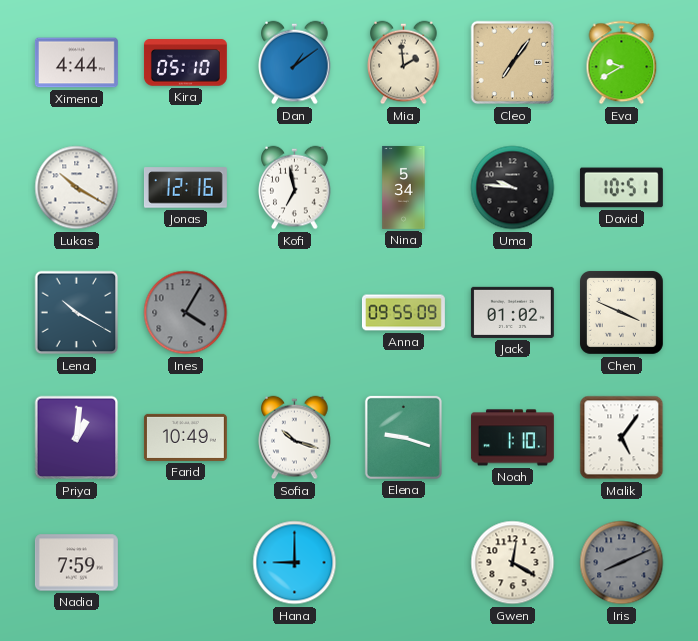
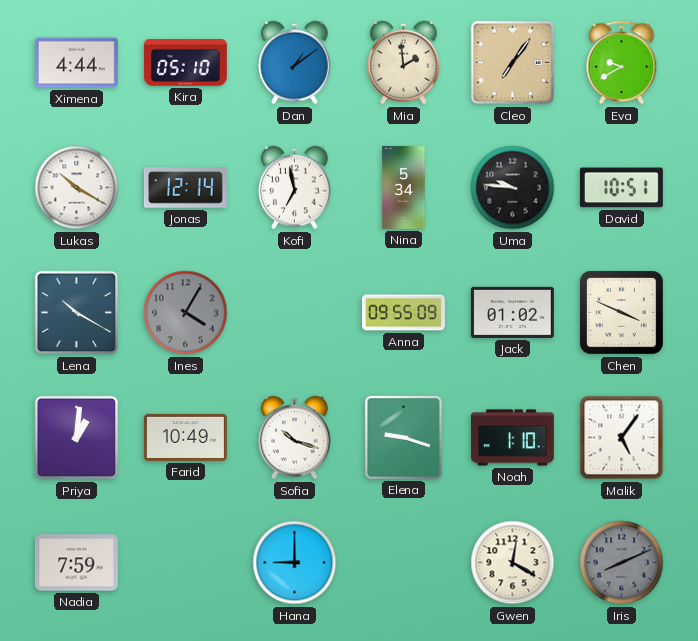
Jonas: 12:16 -> 12:14
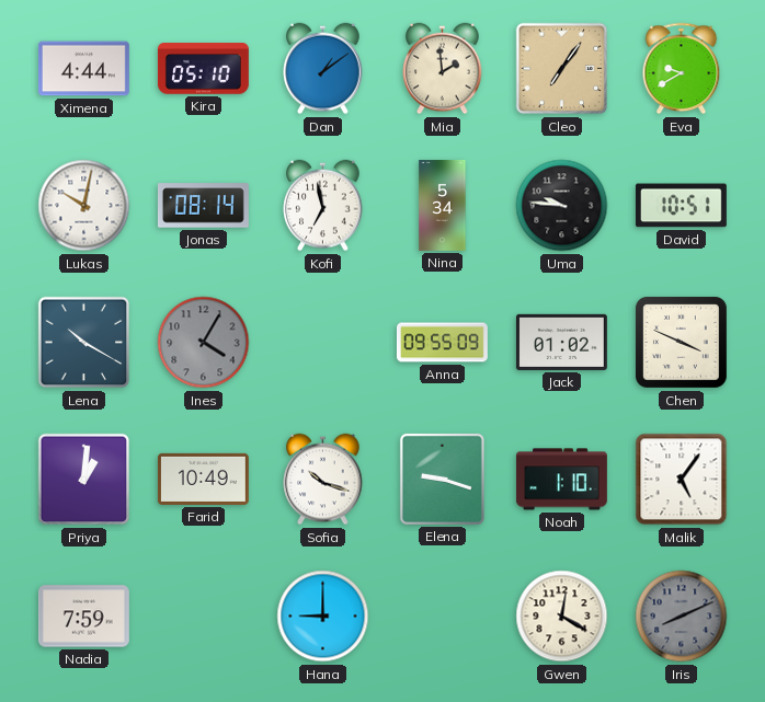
Lukas: 10:20 -> 10:02
Jonas: 12:14 -> 08:14
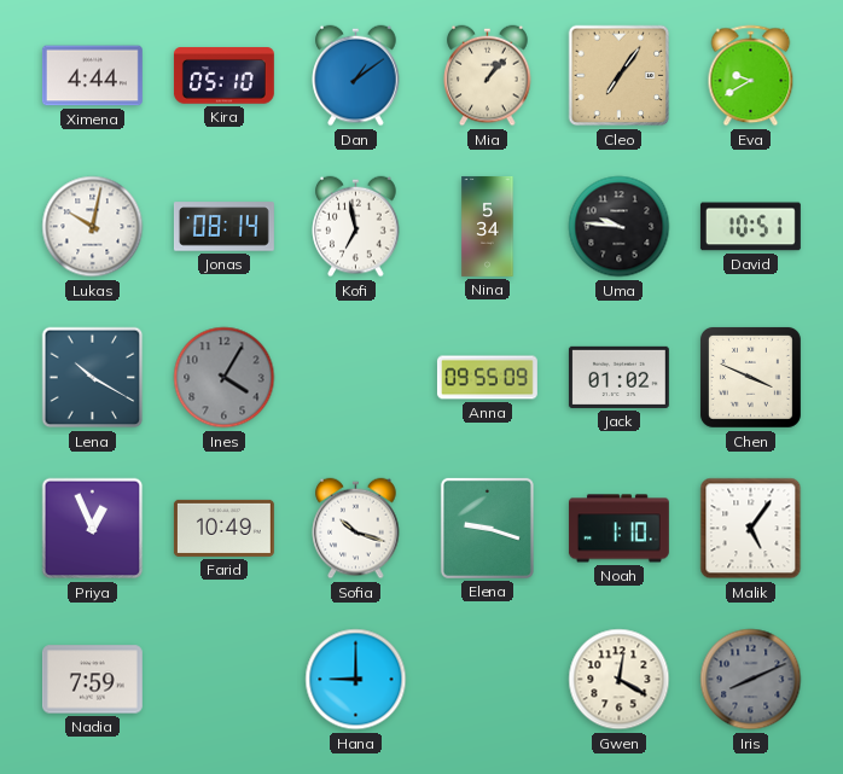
Mia: 1:59 -> 1:07
Priya: 1:01 -> 12:56
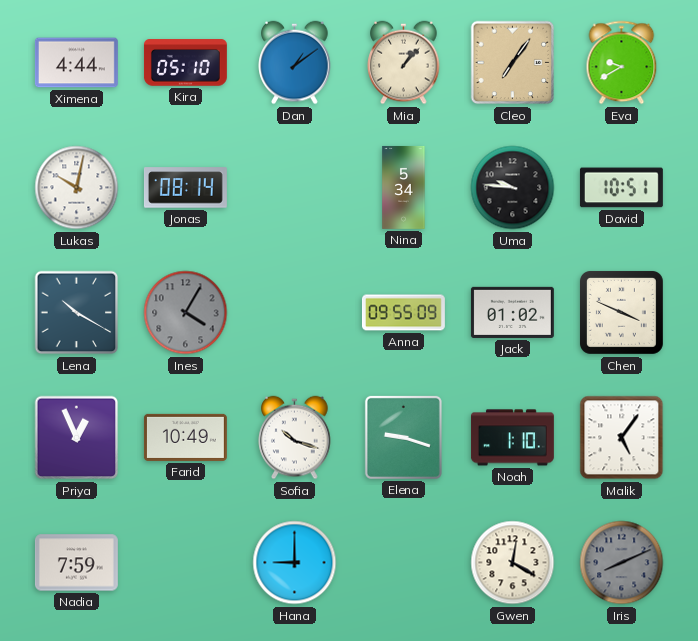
Kofi: 6:58 -> none
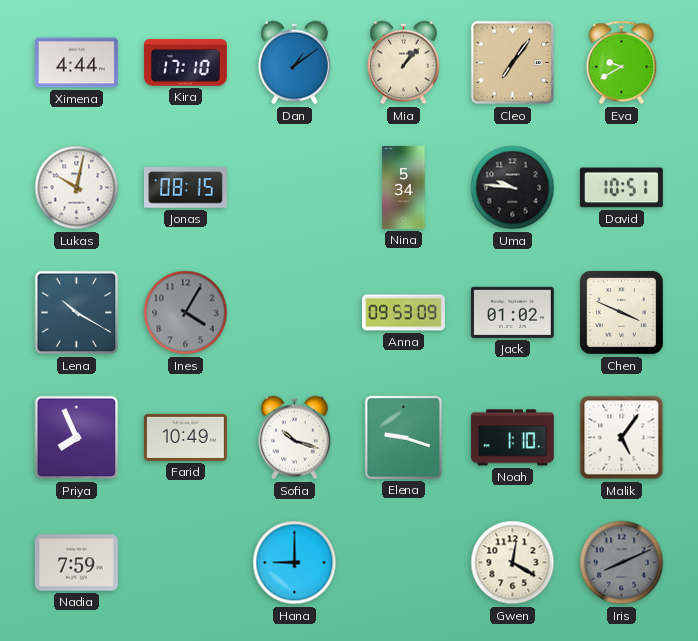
Kira: 05:10 -> 17:10
Jonas: 08:14 -> 08:15
Anna: 09:55 -> 09:53
Priya: 12:56 -> 7:56
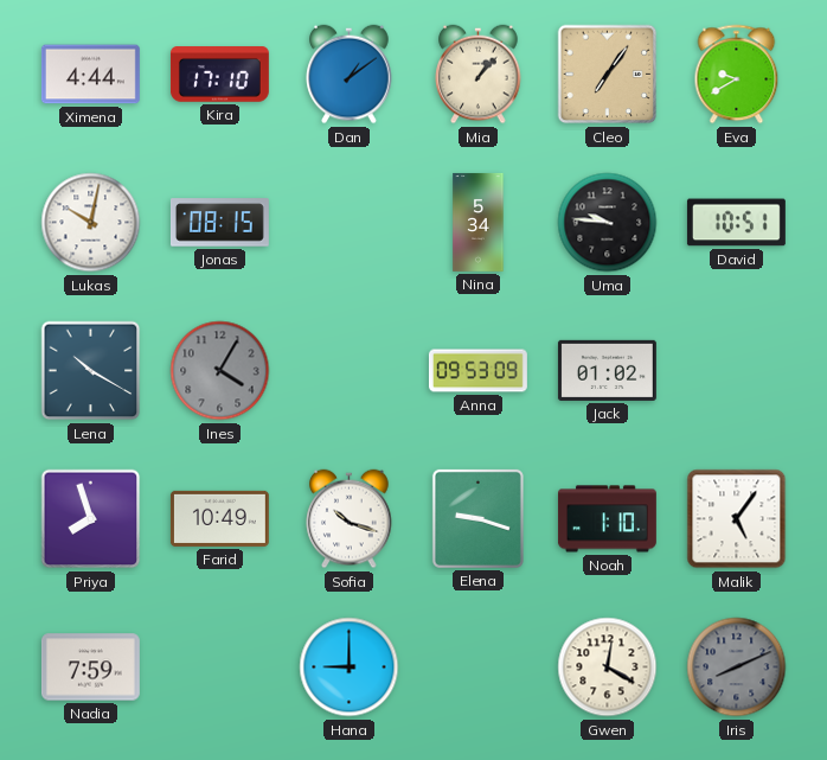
Chen: 3:49 -> none
Priya: 7:56 -> 7:57
